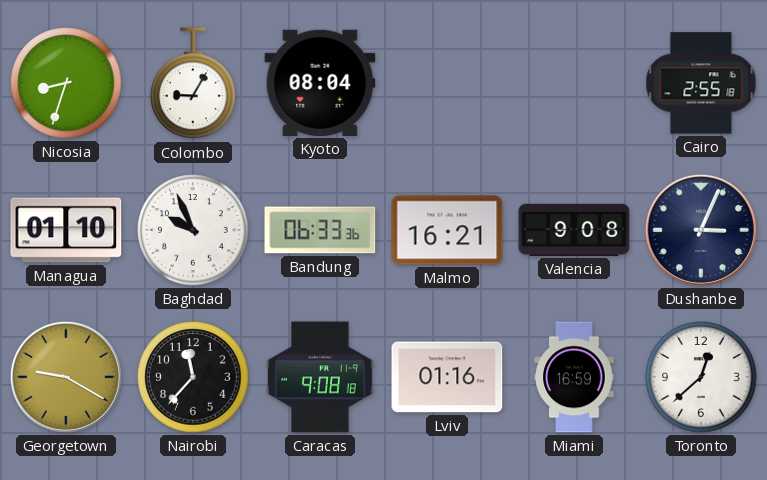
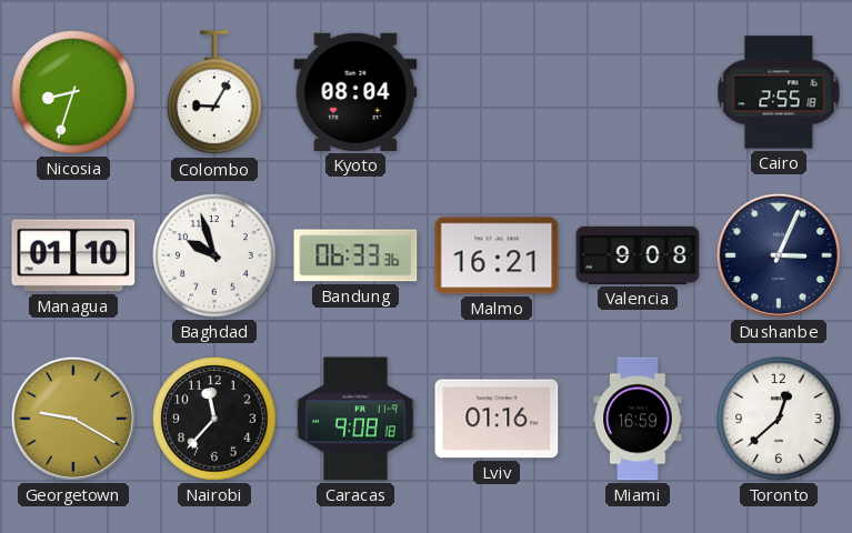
Baghdad: 9:56 -> 9:57
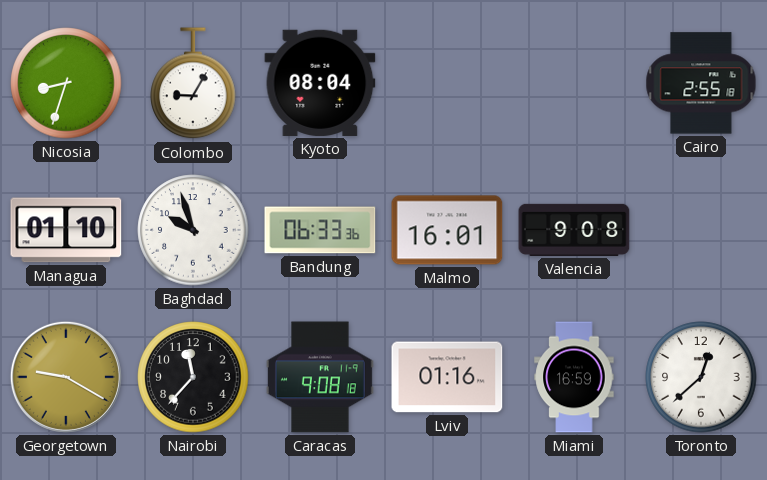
Malmo: 16:21 -> 16:01
Dushanbe: 3:04 -> none
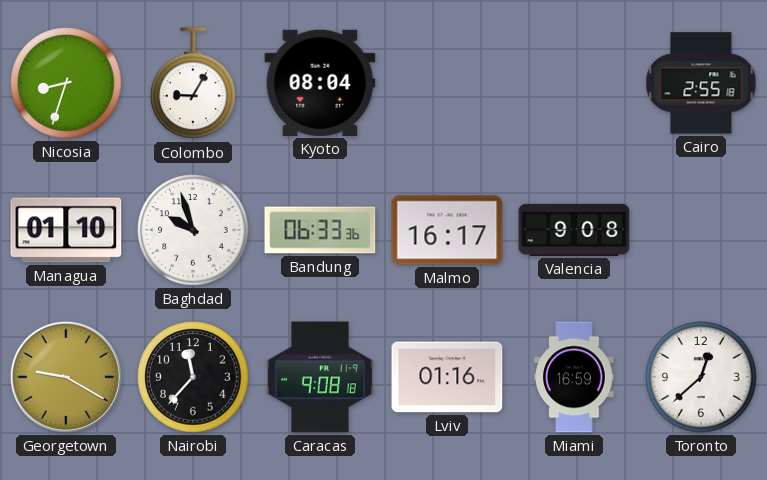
Malmo: 16:01 -> 16:17
